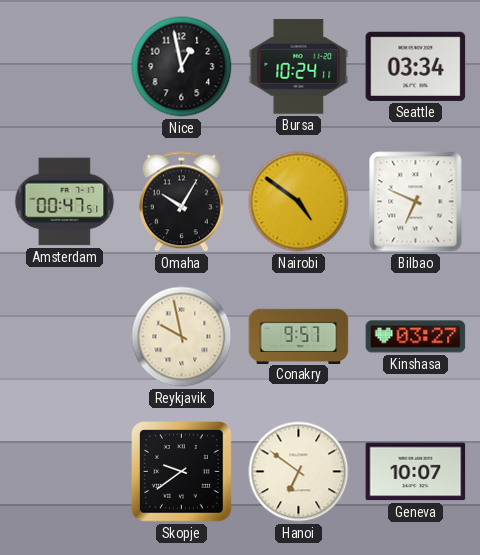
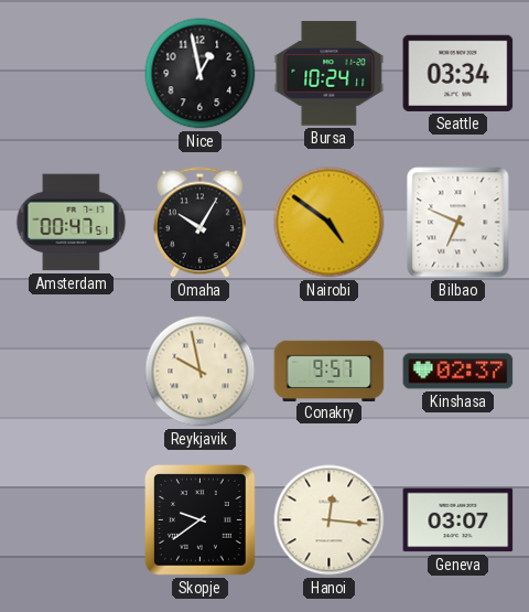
Kinshasa: 03:27 -> 02:37
Hanoi: 6:51 -> 12:16
Geneva: 10:07 -> 03:07
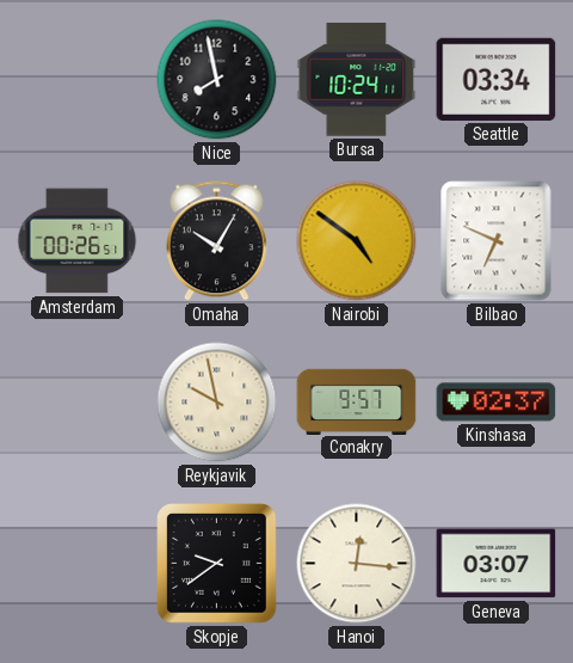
Nice: 12:58 -> 7:58
Amsterdam: 00:47 -> 00:26
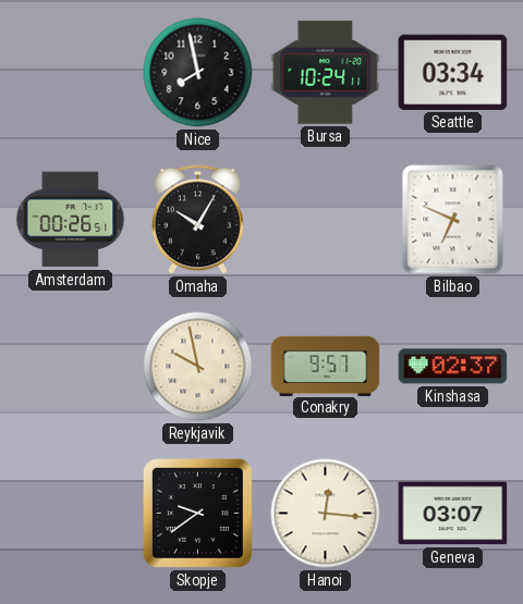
Nairobi: 4:51 -> none
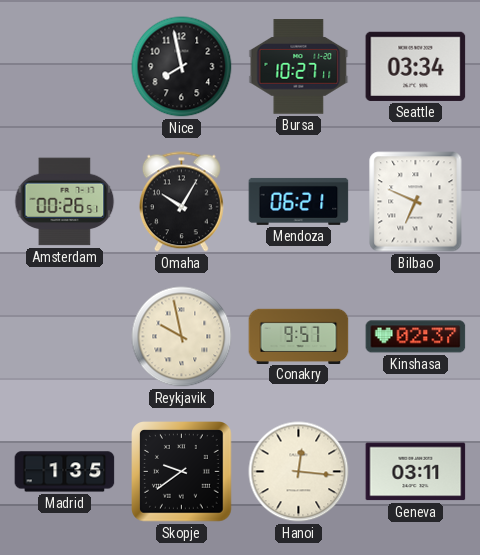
Bursa: 10:24 -> 10:27
Mendoza: none -> 06:21
Madrid: none -> 1:35
Geneva: 03:07 -> 03:11
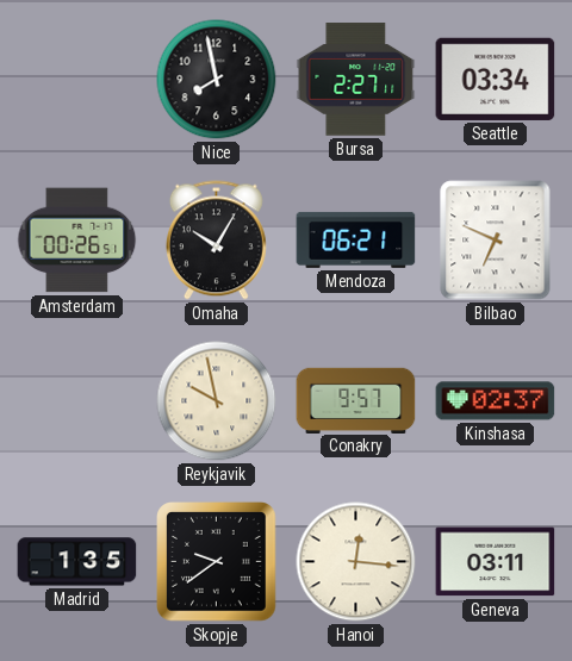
Bursa: 10:27 -> 2:27
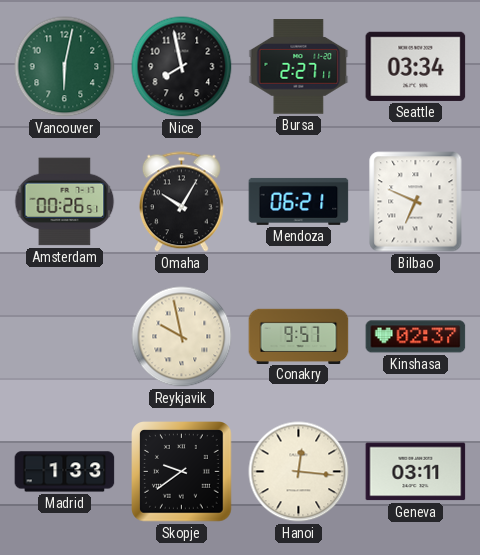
Vancouver: none -> 6:02
Madrid: 1:35 -> 1:33
